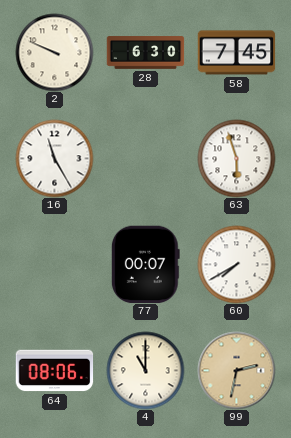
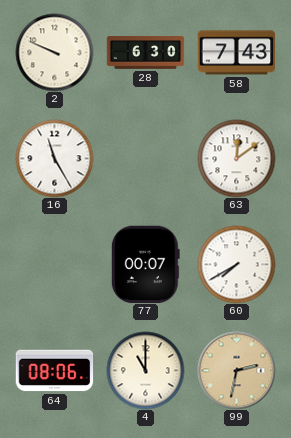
58: 7:45 -> 7:43
63: 5:57 -> 12:09
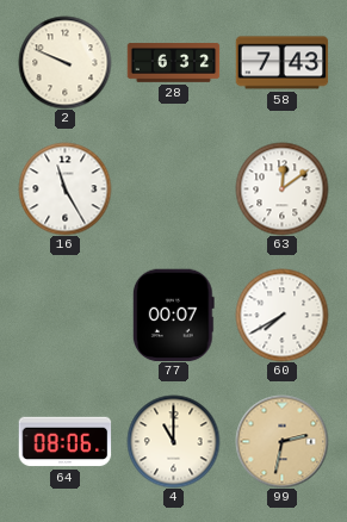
28: 6:30 -> 6:32
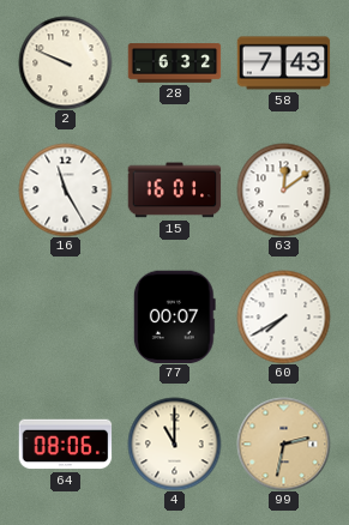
15: none -> 16:01
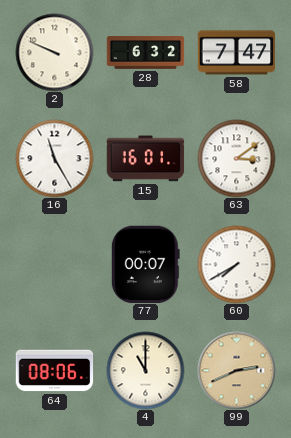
58: 7:43 -> 7:47
63: 12:09 -> 3:09
99: 2:32 -> 2:41
